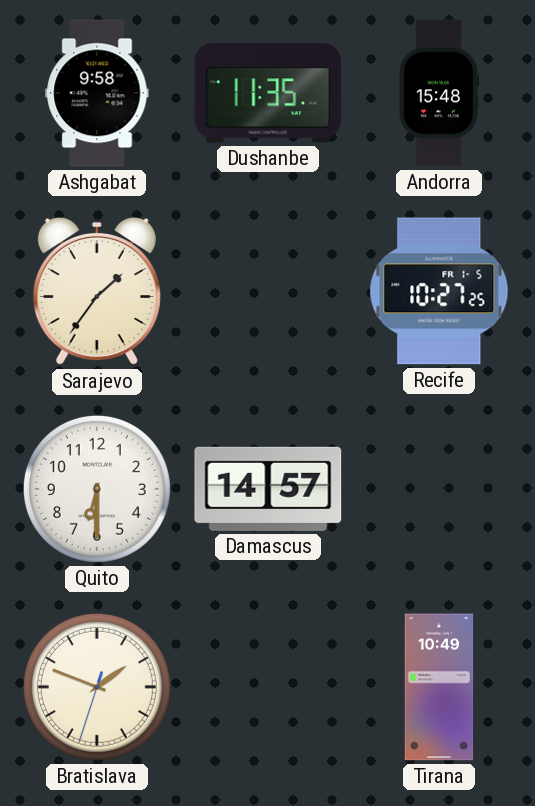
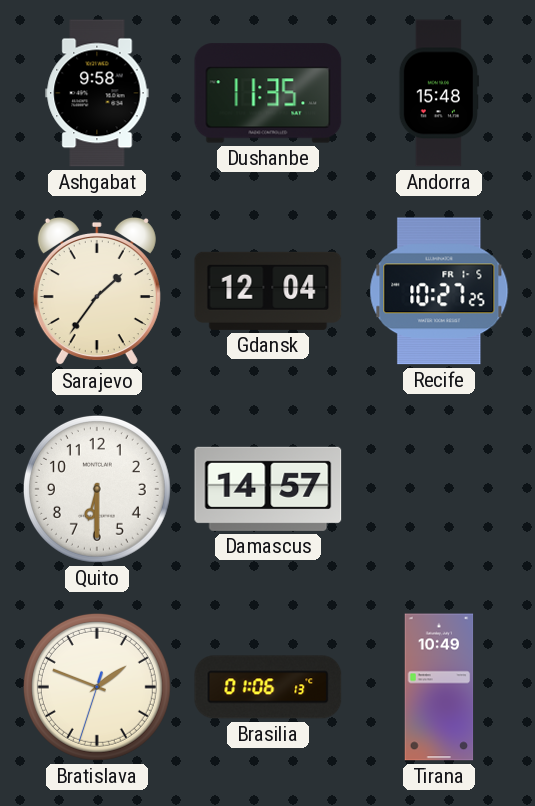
Gdansk: none -> 12:04
Brasilia: none -> 01:06
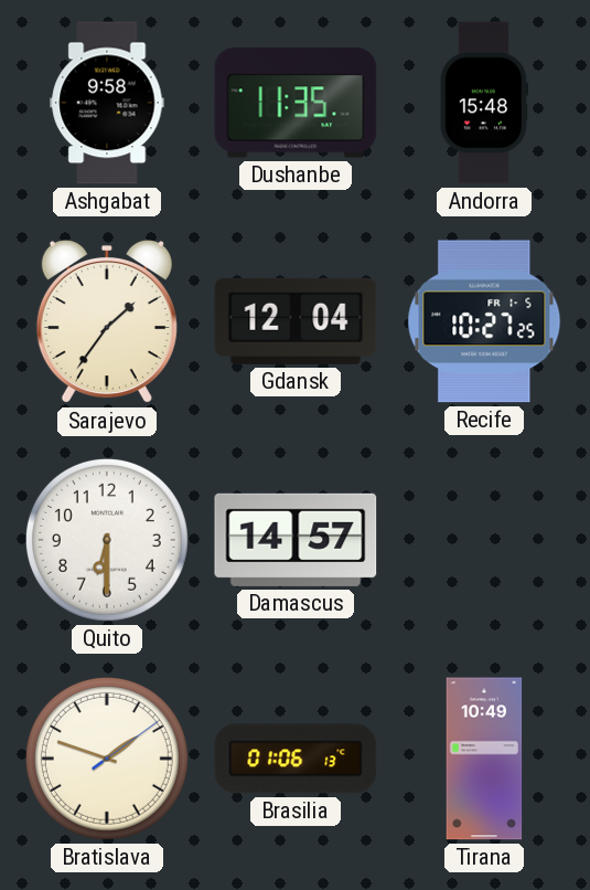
Bratislava: 1:48:33 -> 1:48:09
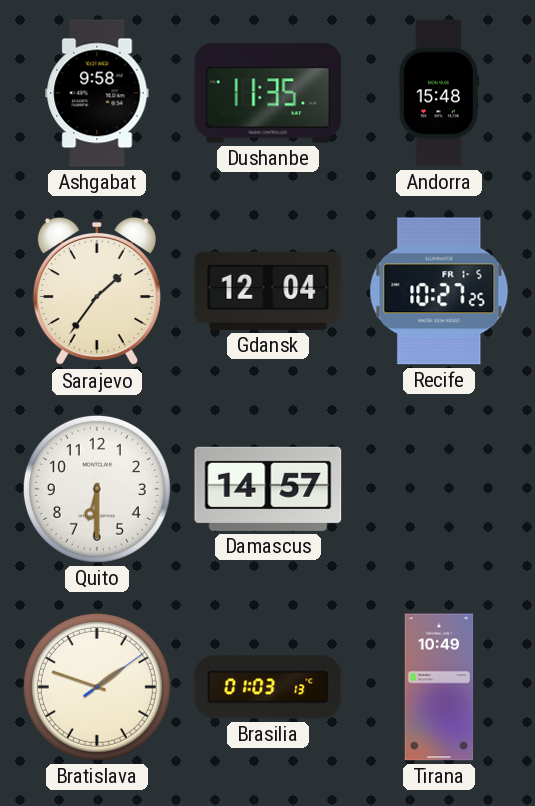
Brasilia: 01:06 -> 01:03
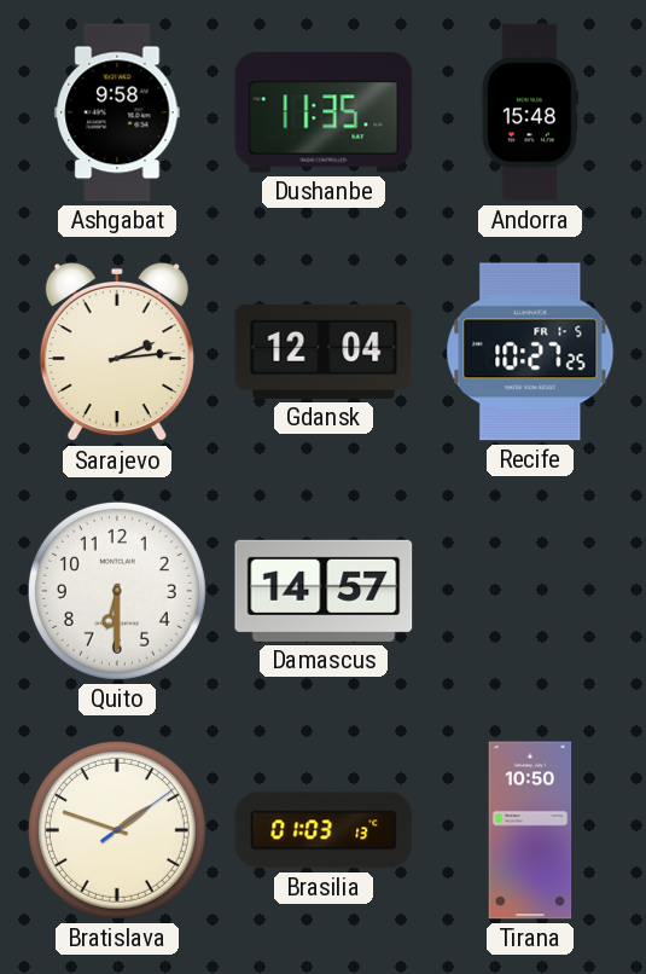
Sarajevo: 1:36 -> 2:14
Tirana: 10:49 -> 10:50
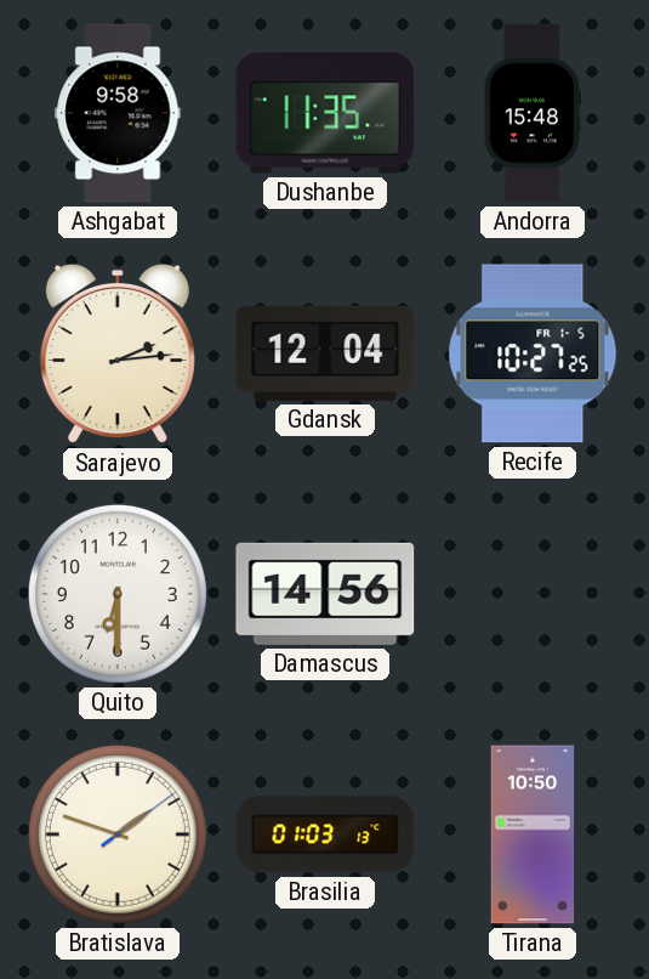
Damascus: 14:57 -> 14:56
